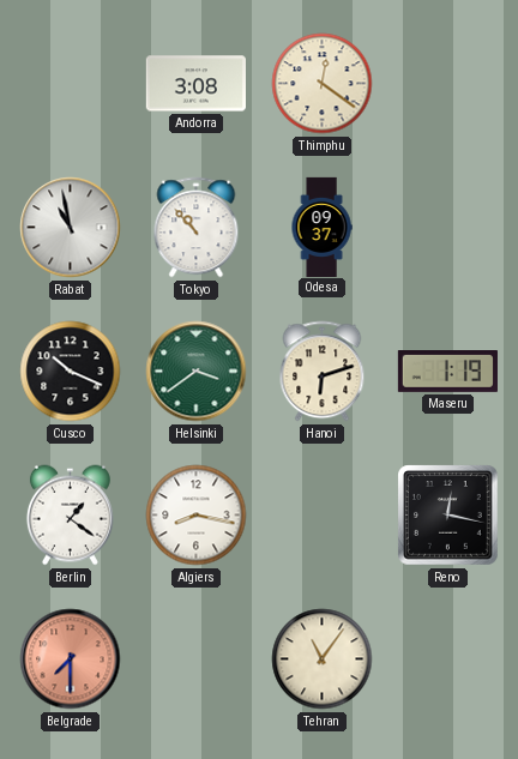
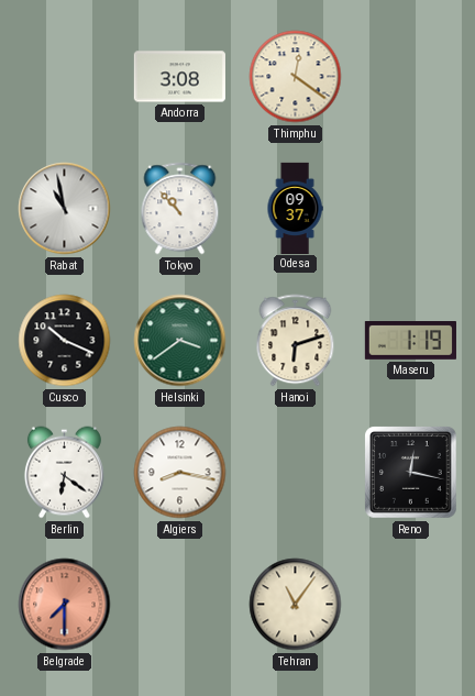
Berlin: 1:21 -> 6:21
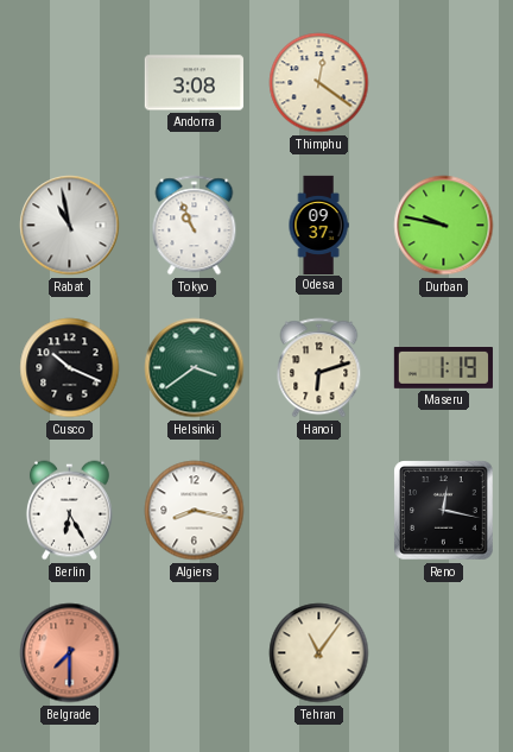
Tokyo: 10:53 -> 10:56
Durban: none -> 9:47
Berlin: 6:21 -> 6:25
